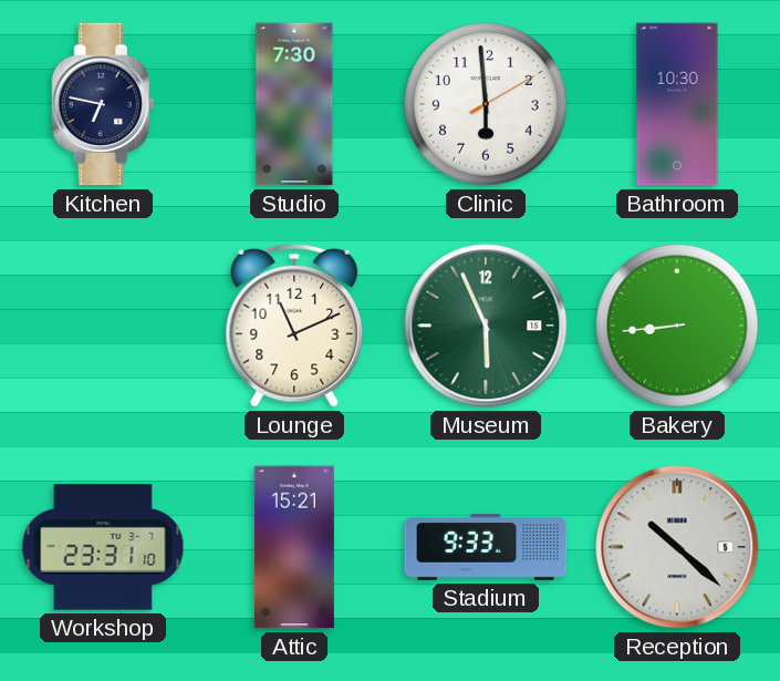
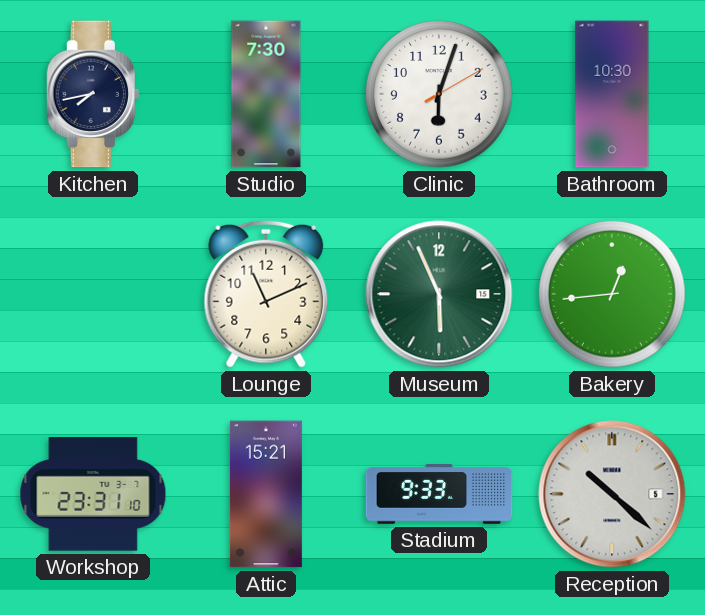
Kitchen: 6:47 -> 7:43
Clinic: 5:59 -> 6:03
Bakery: 8:44 -> 12:44
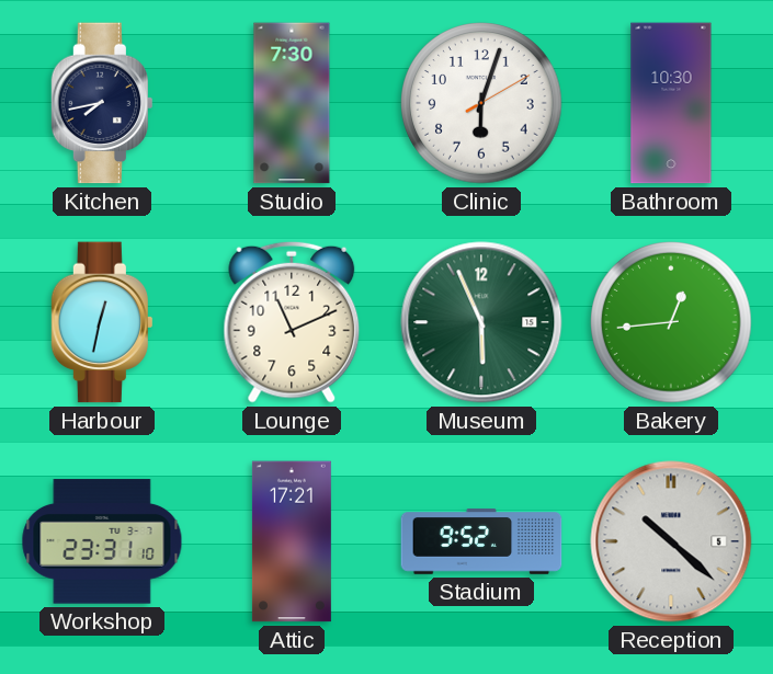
Harbour: none -> 12:32
Attic: 15:21 -> 17:21
Stadium: 9:33 -> 9:52
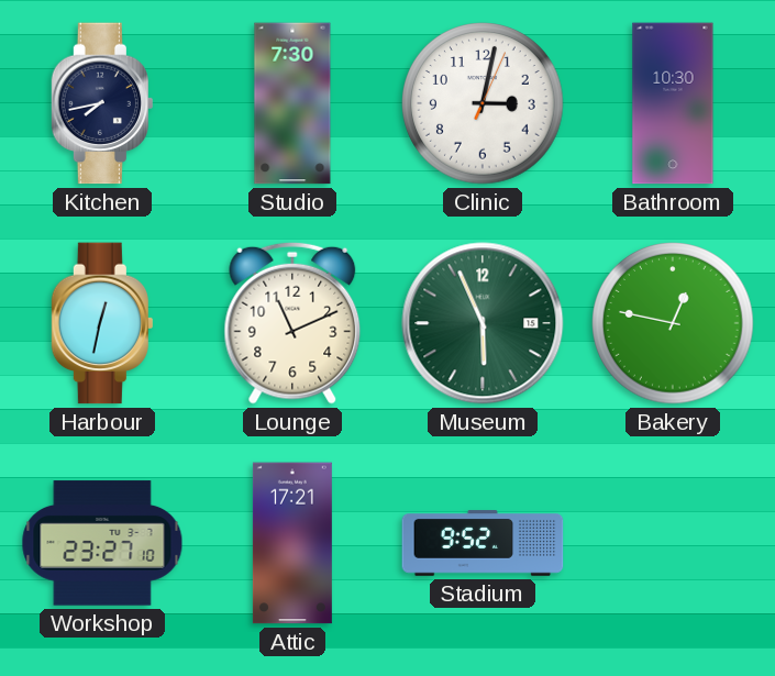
Clinic: 6:03 -> 3:02
Bakery: 12:44 -> 12:47
Workshop: 23:31 -> 23:27
Reception: 10:22 -> none
